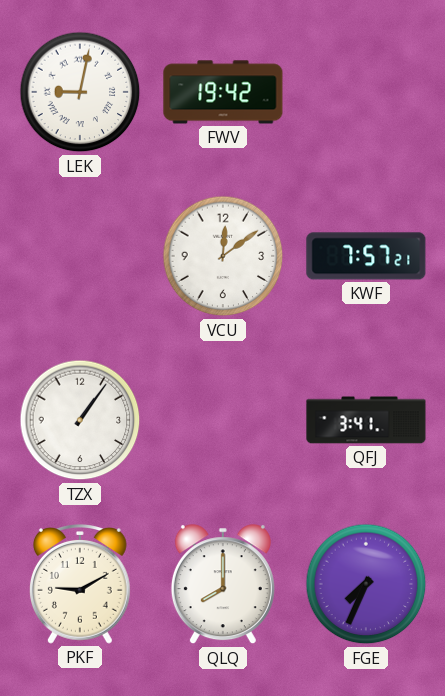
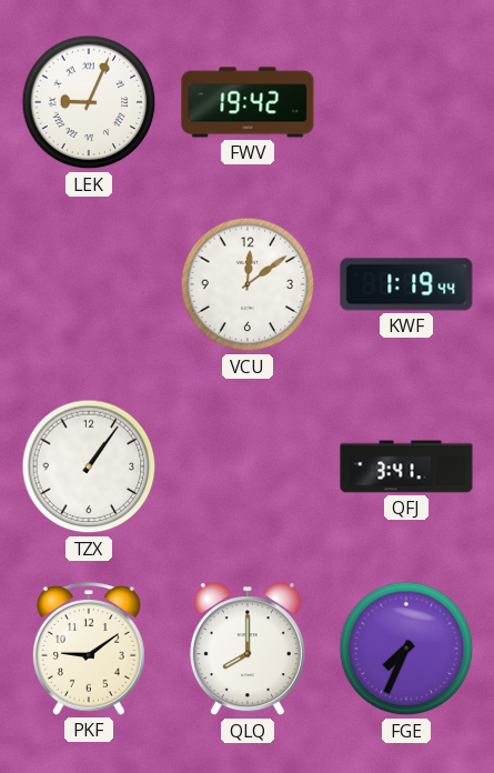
LEK: 9:02 -> 9:04
KWF: 7:57 -> 1:19
PKF: 9:10 -> 9:09
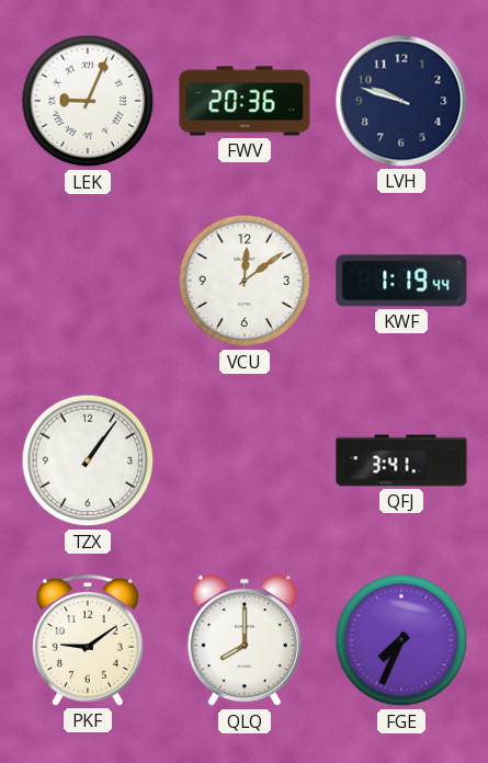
FWV: 19:42 -> 20:36
LVH: none -> 9:48
